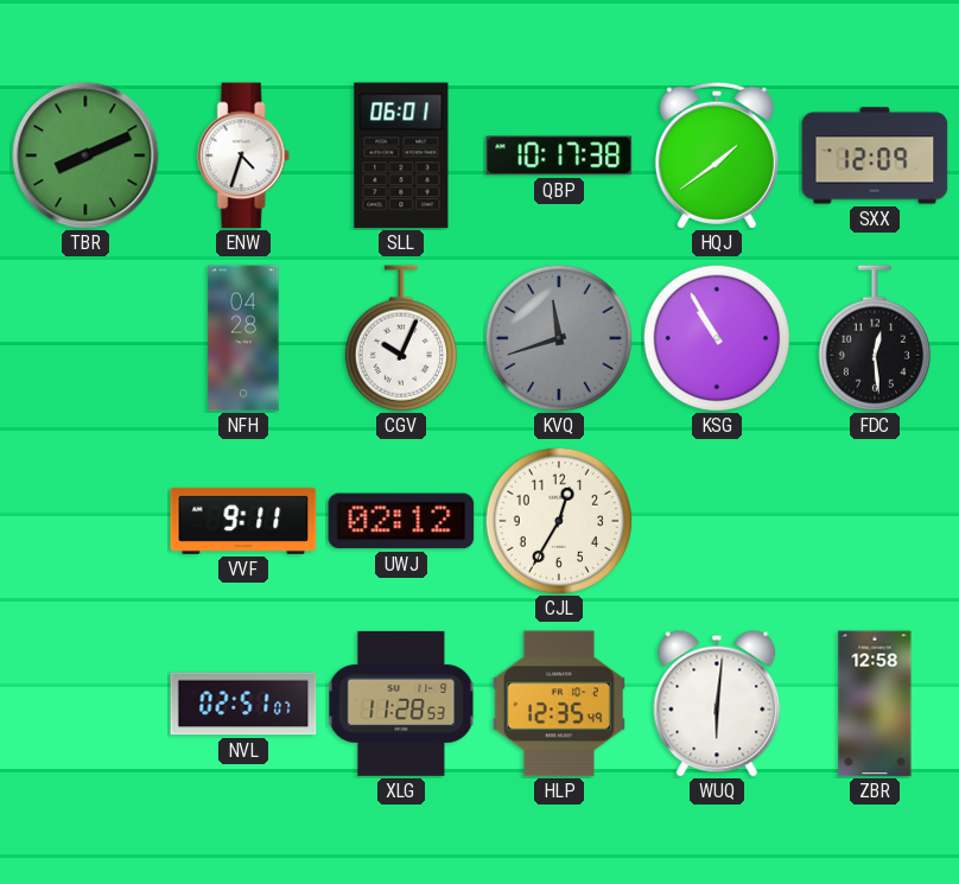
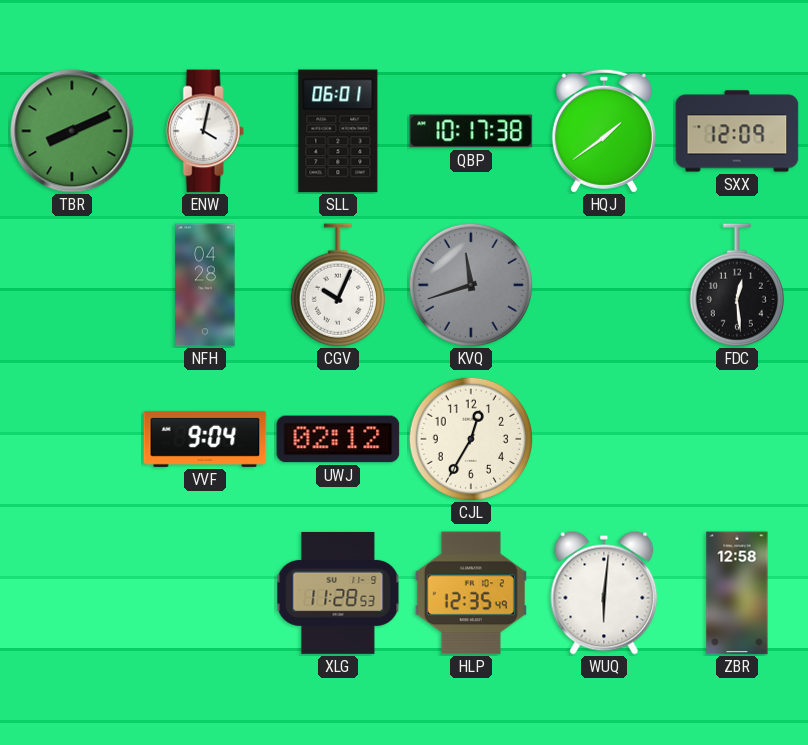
ENW: 4:33 -> 4:02
KSG: 10:55 -> none
VVF: 9:11 -> 9:04
NVL: 02:51 -> none
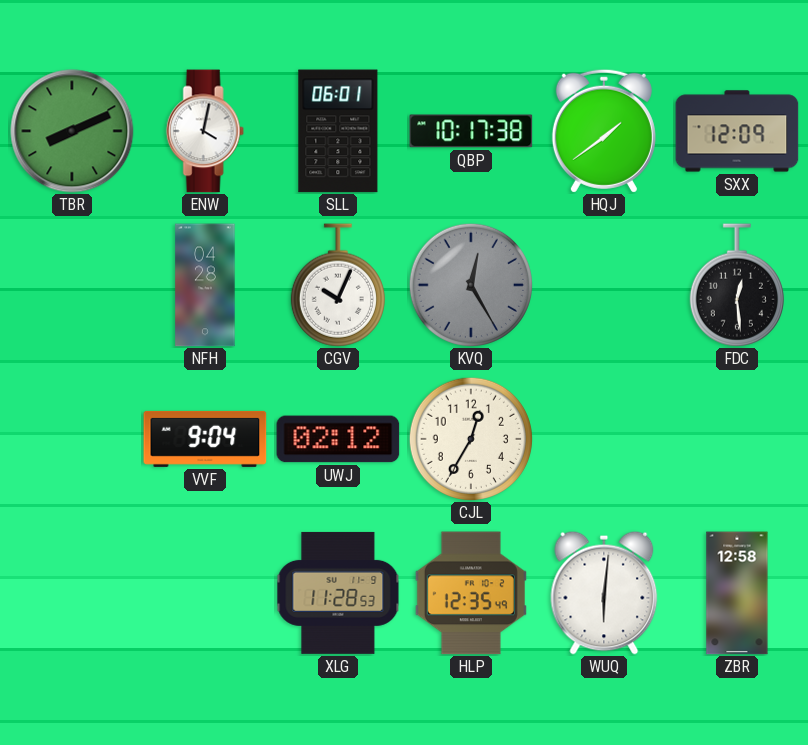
KVQ: 11:42 -> 12:25
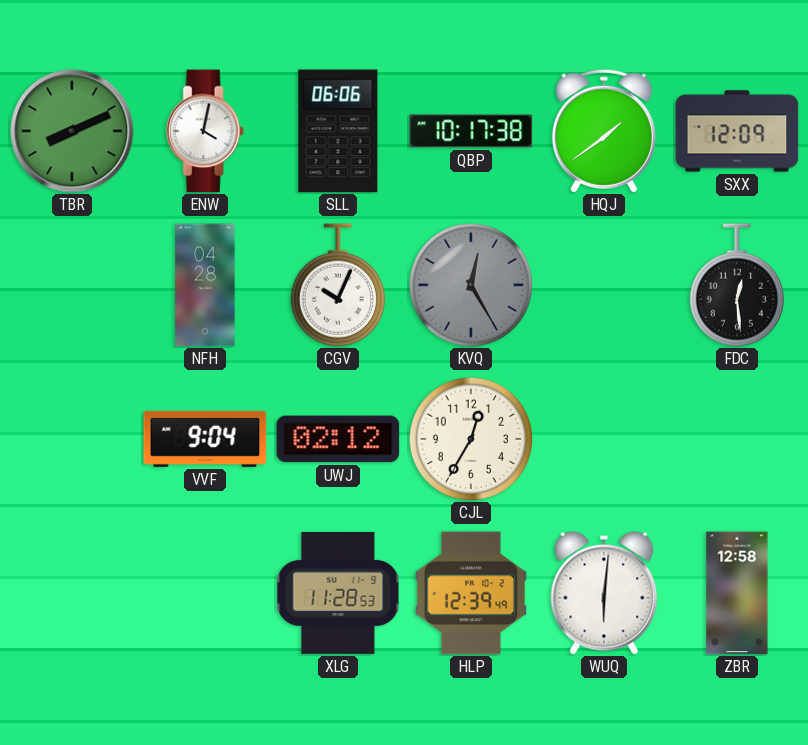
SLL: 06:01 -> 06:06
HLP: 12:35 -> 12:39
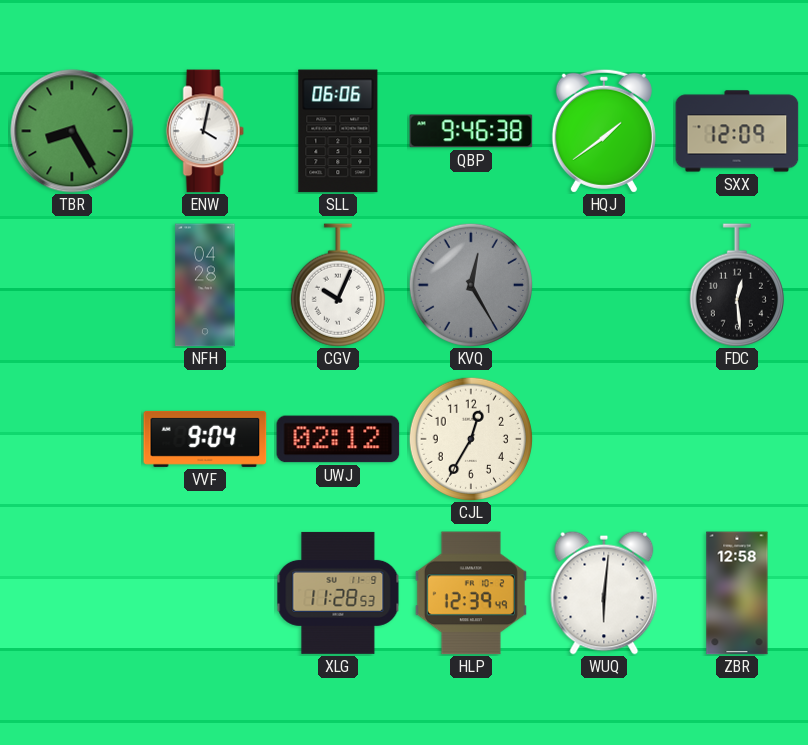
TBR: 8:11 -> 8:25
QBP: 10:17 -> 9:46
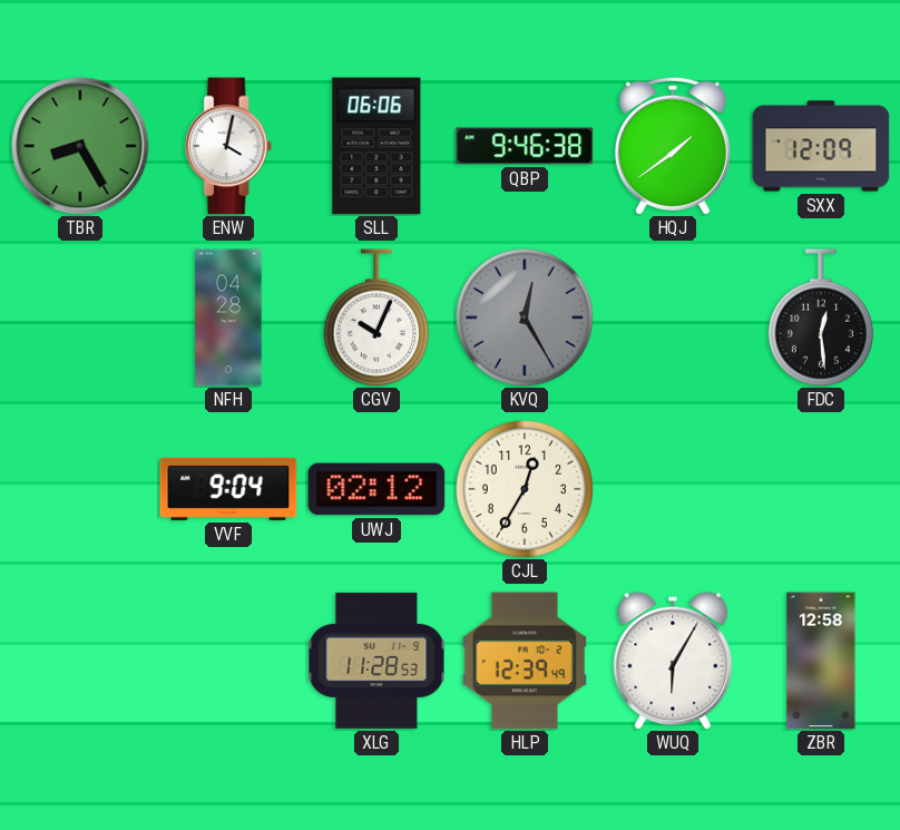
WUQ: 6:01 -> 6:05
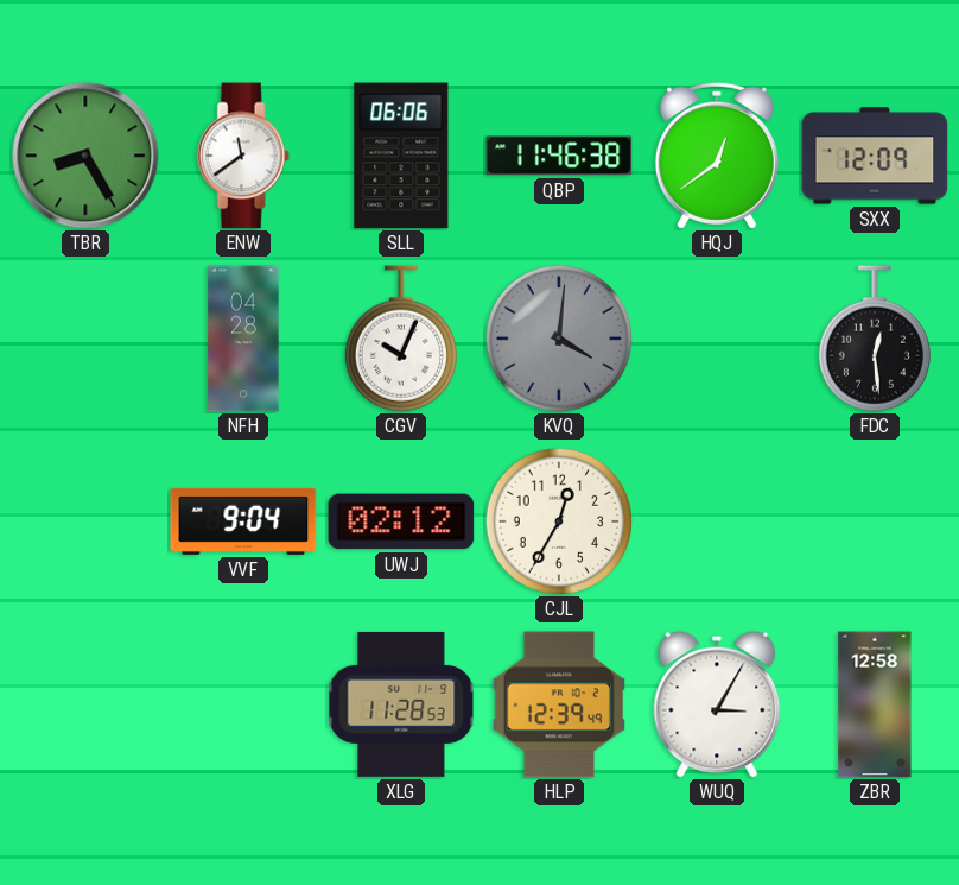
ENW: 4:02 -> 11:39
QBP: 9:46 -> 11:46
HQJ: 1:39 -> 12:39
KVQ: 12:25 -> 4:01
WUQ: 6:05 -> 3:05
